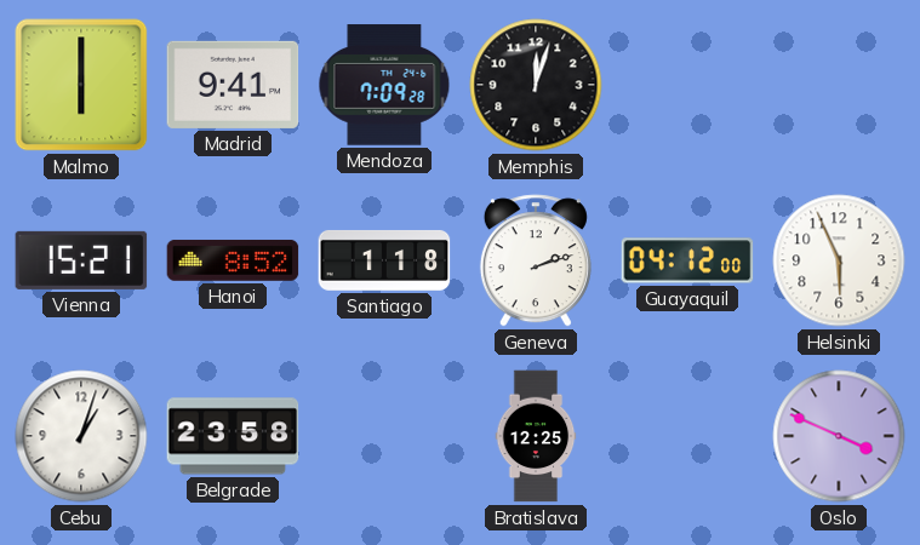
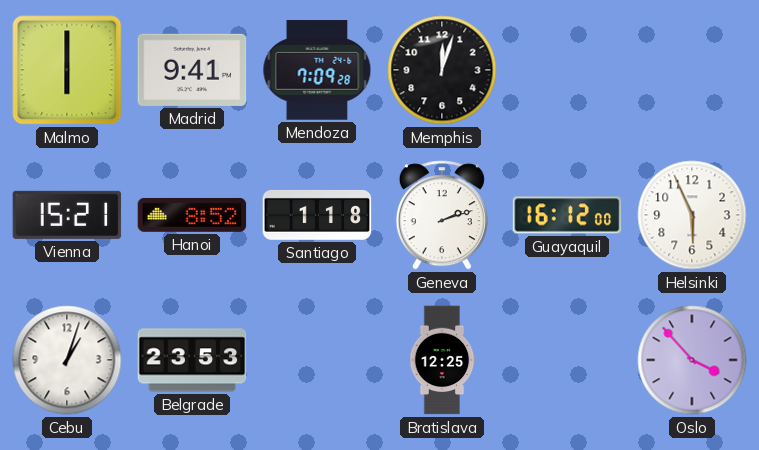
Guayaquil: 04:12 -> 16:12
Belgrade: 23:58 -> 23:53
Oslo: 3:49 -> 3:53
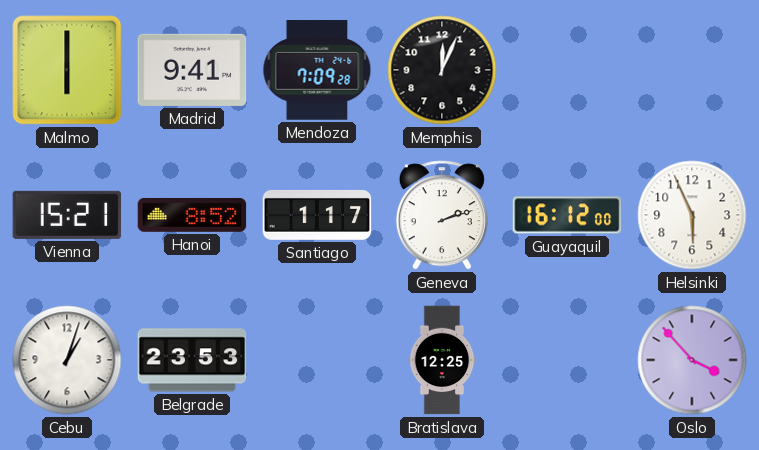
Memphis: 12:03 -> 12:04
Santiago: 1:18 -> 1:17
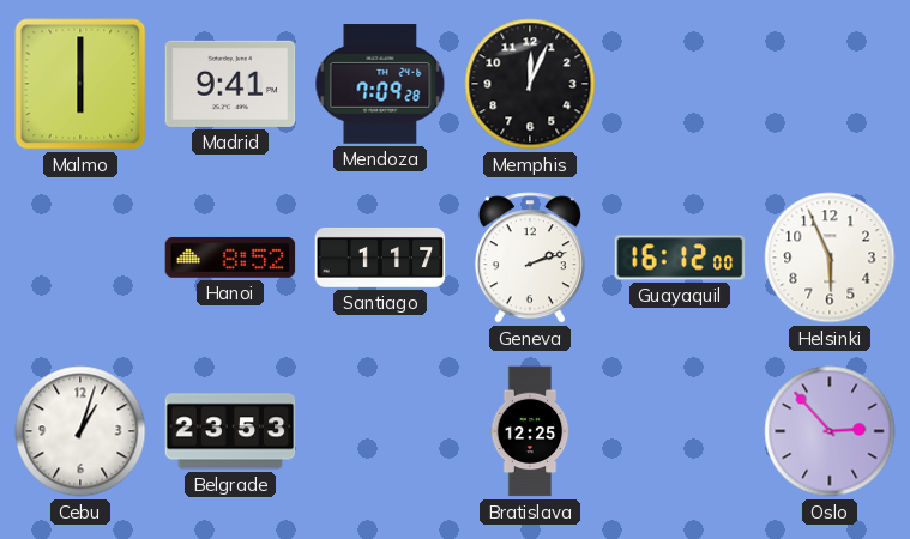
Vienna: 15:21 -> none
Oslo: 3:53 -> 2:53
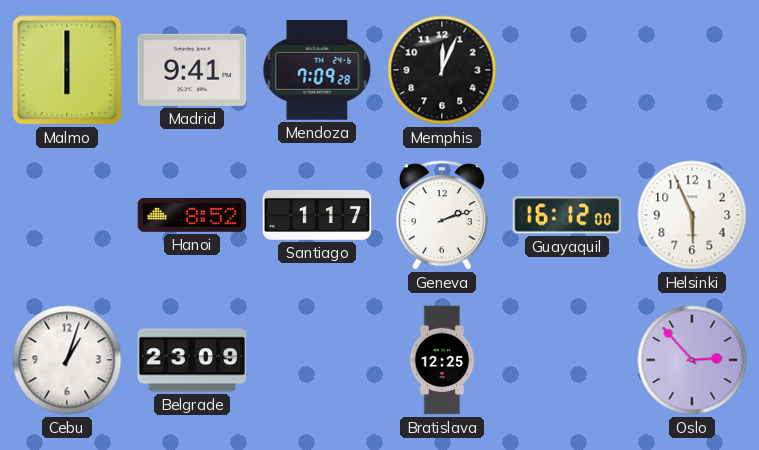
Belgrade: 23:53 -> 23:09
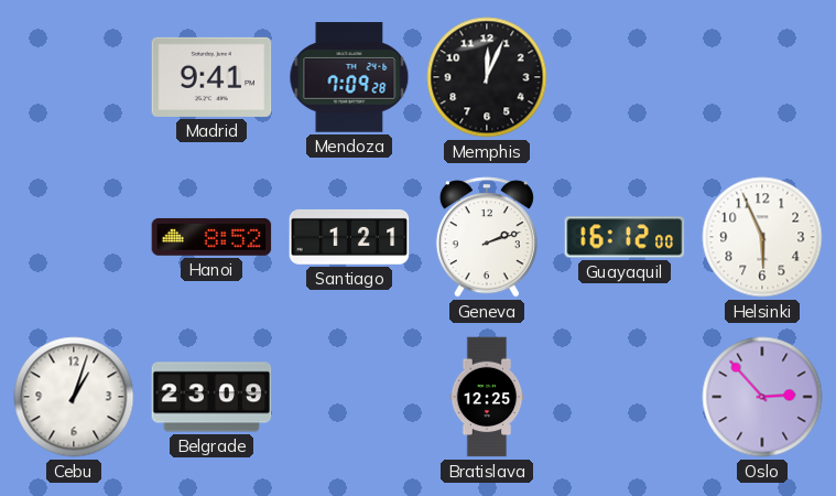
Malmo: 6:00 -> none
Santiago: 1:17 -> 1:21
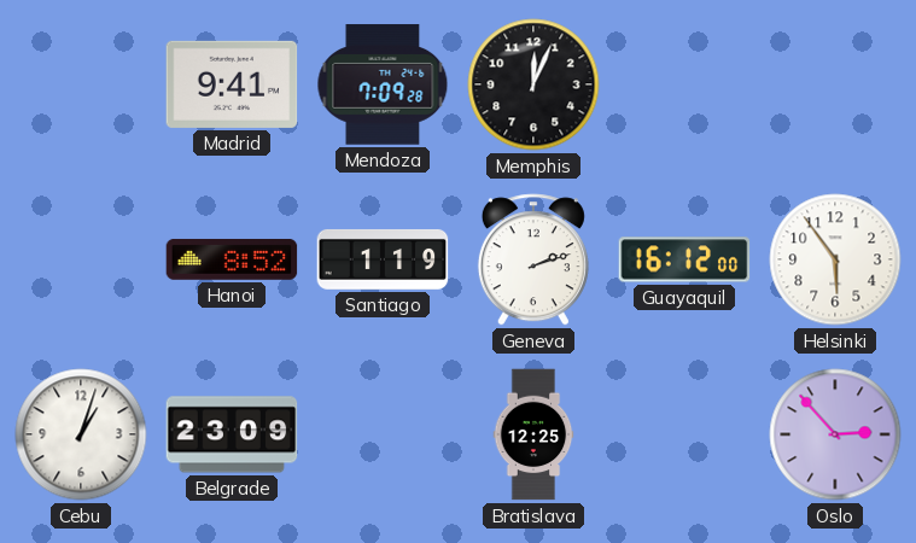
Santiago: 1:21 -> 1:19
Helsinki: 5:56 -> 5:54
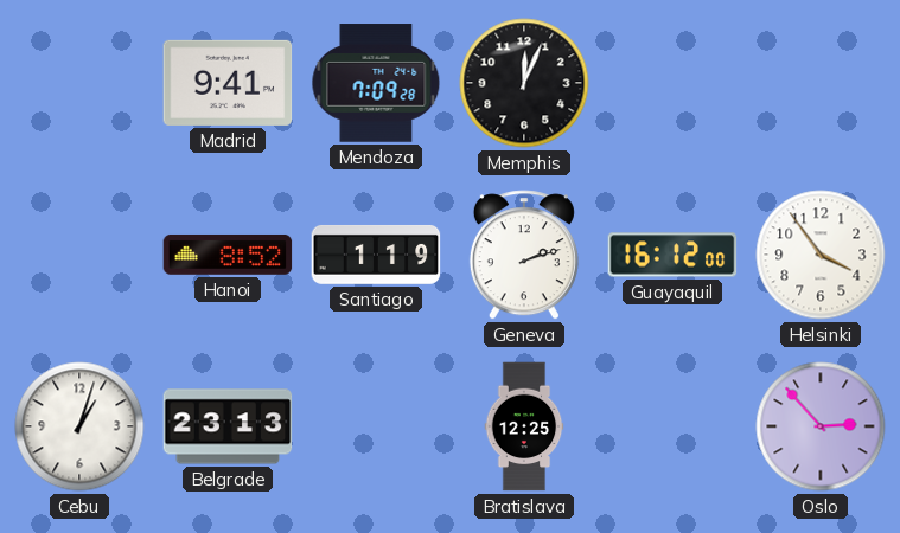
Helsinki: 5:54 -> 3:54
Belgrade: 23:09 -> 23:13
